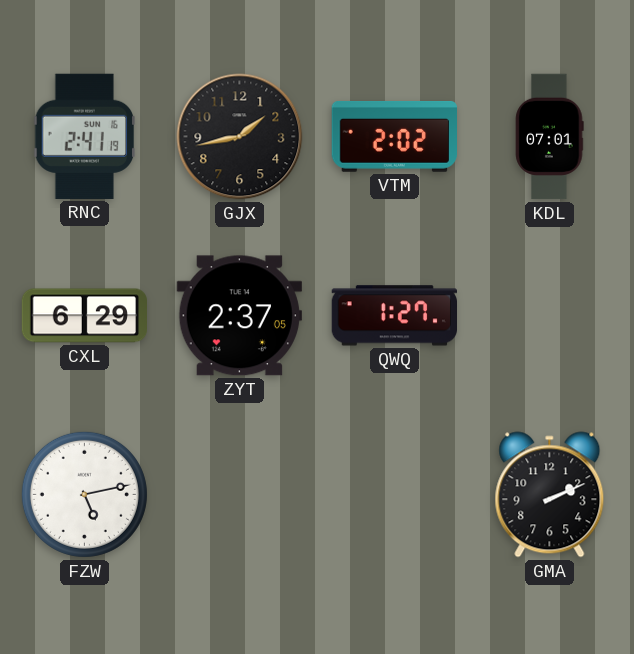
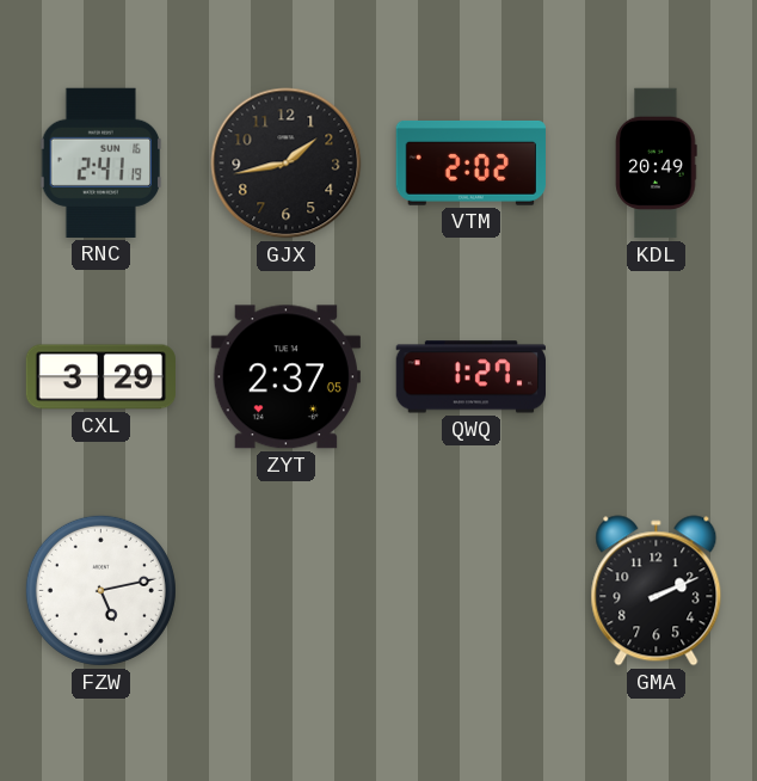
KDL: 07:01 -> 20:49
CXL: 6:29 -> 3:29
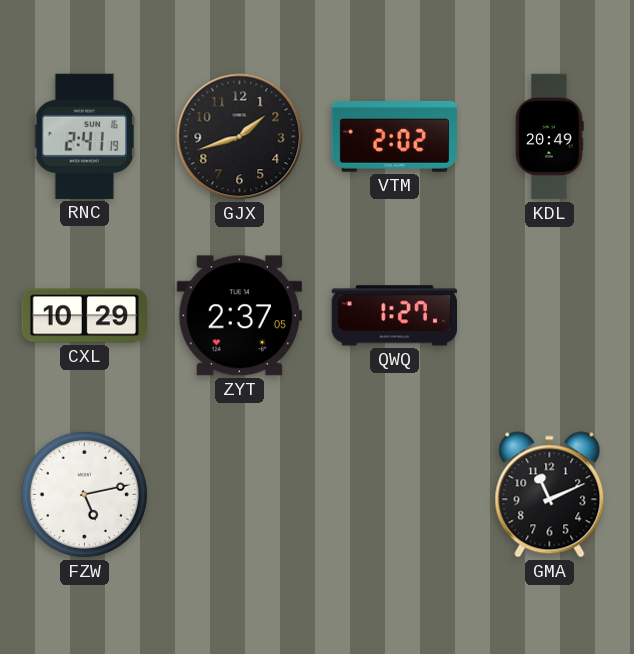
GJX: 1:43 -> 1:42
CXL: 3:29 -> 10:29
GMA: 2:11 -> 11:11
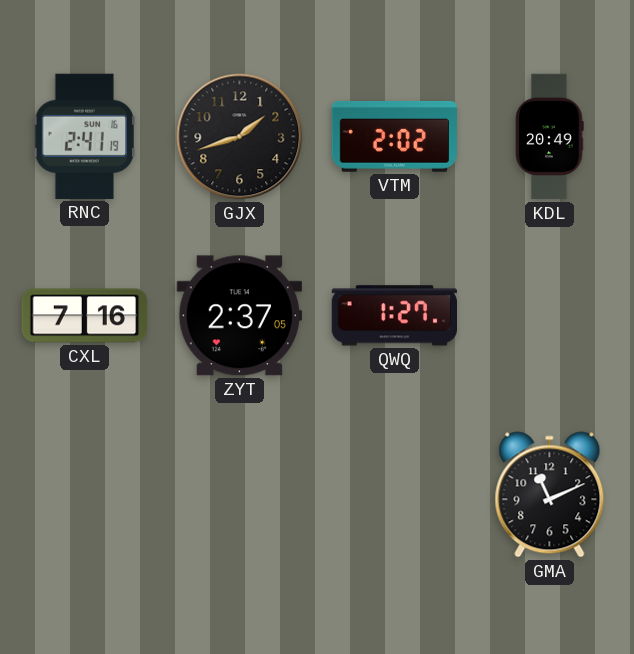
CXL: 10:29 -> 7:16
FZW: 5:13 -> none
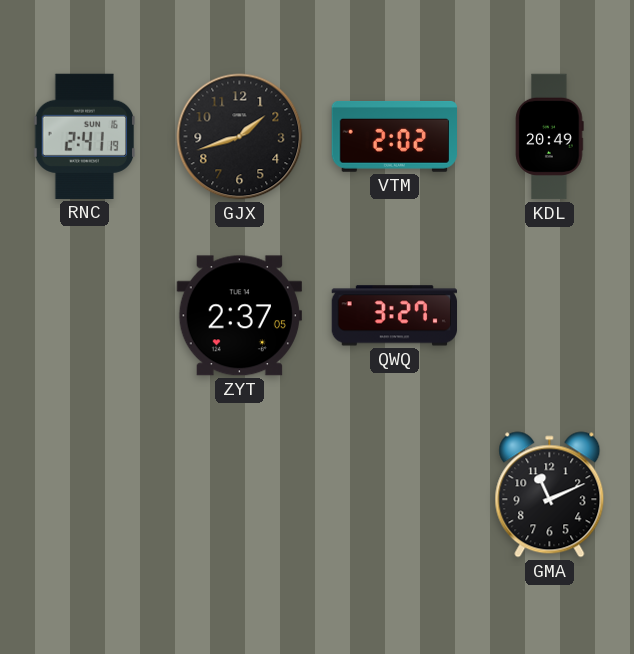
CXL: 7:16 -> none
QWQ: 1:27 -> 3:27
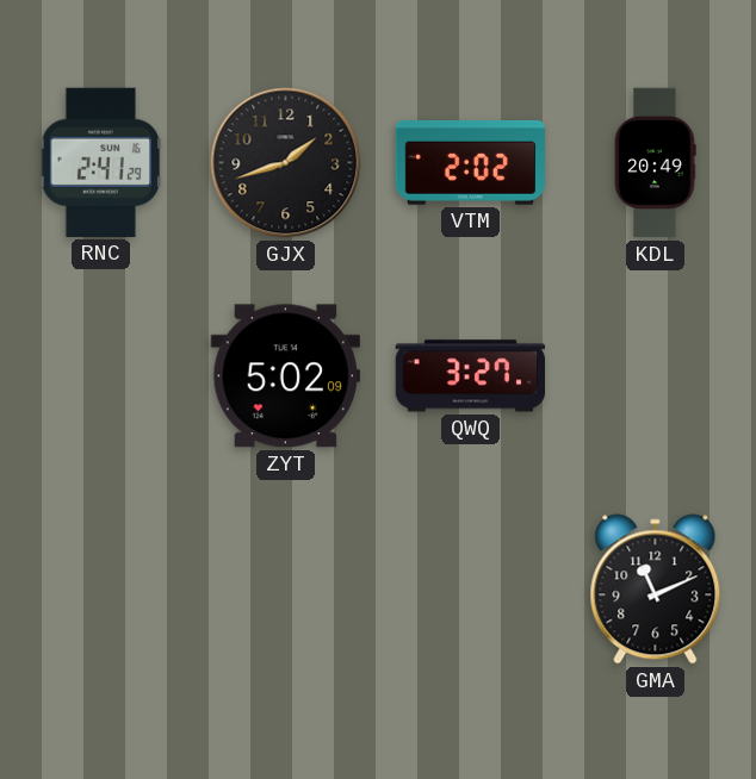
RNC: 2:41:19 -> 2:41:29
ZYT: 2:37 -> 5:02
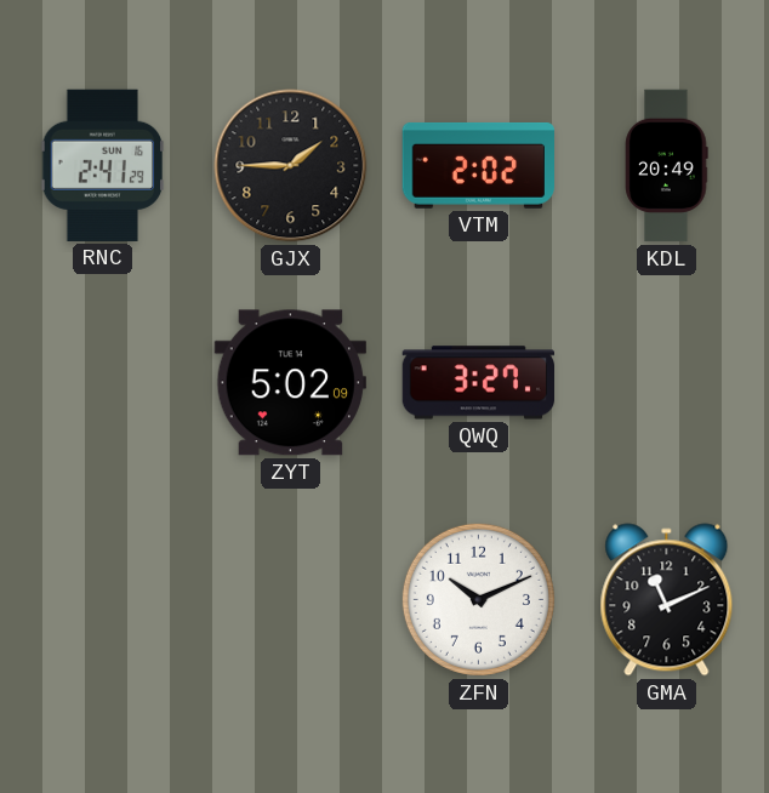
GJX: 1:42 -> 1:45
ZFN: none -> 10:11
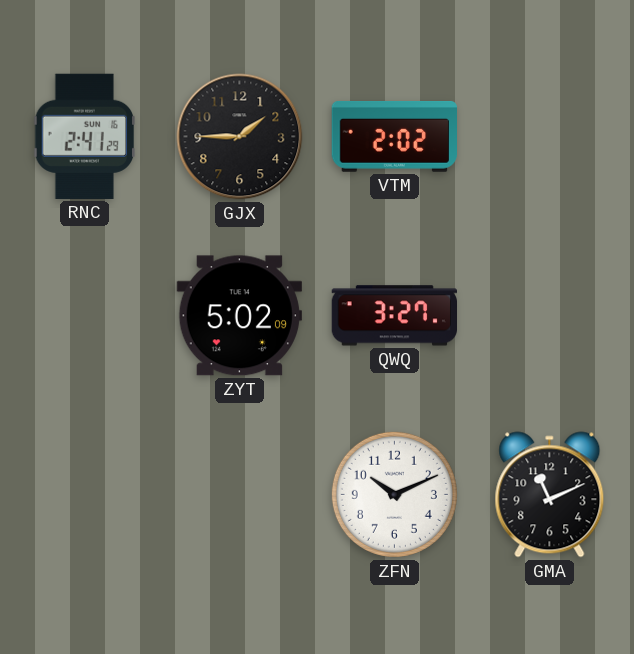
KDL: 20:49 -> none
